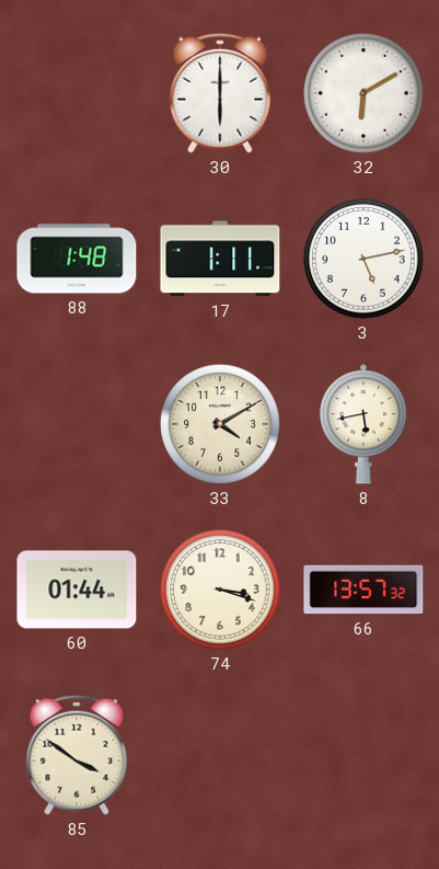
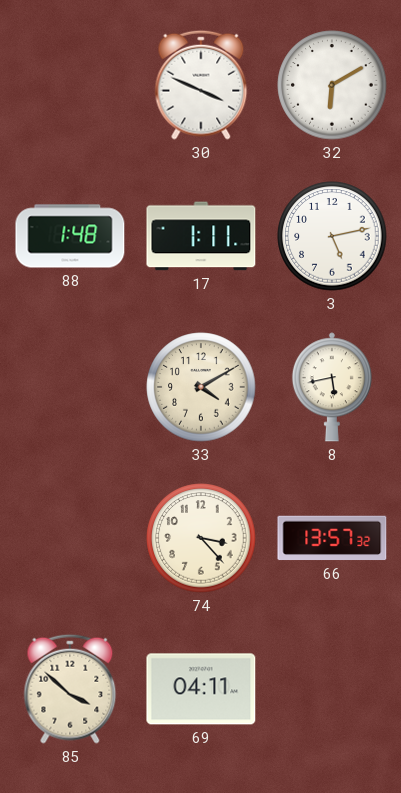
30: 6:00 -> 3:49
60: 01:44 -> none
74: 3:18 -> 3:23
85: 3:51 -> 3:52
69: none -> 04:11
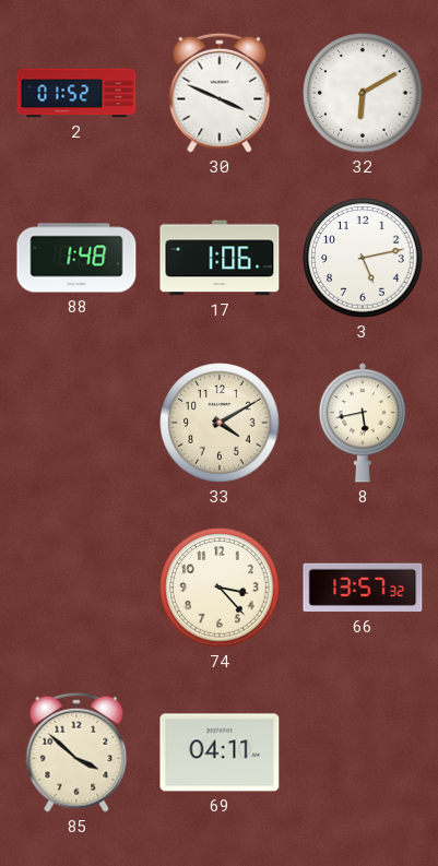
2: none -> 01:52
17: 1:11 -> 1:06
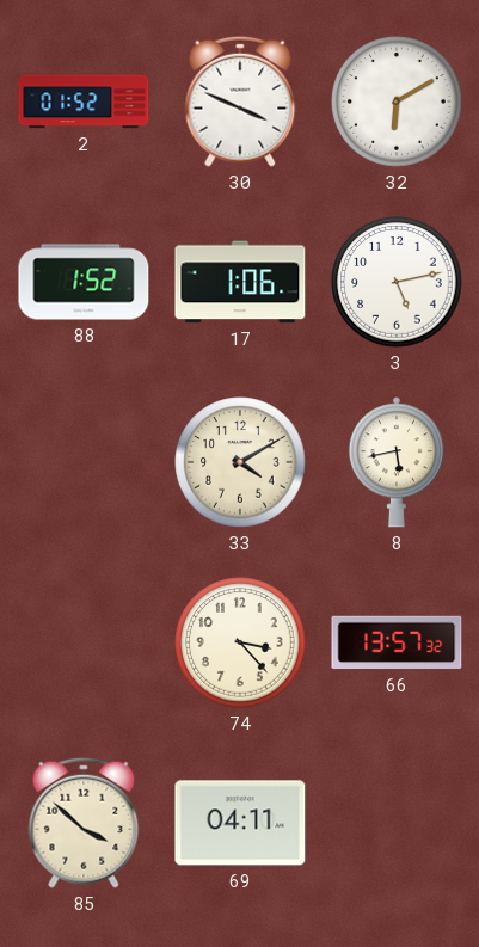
88: 1:48 -> 1:52
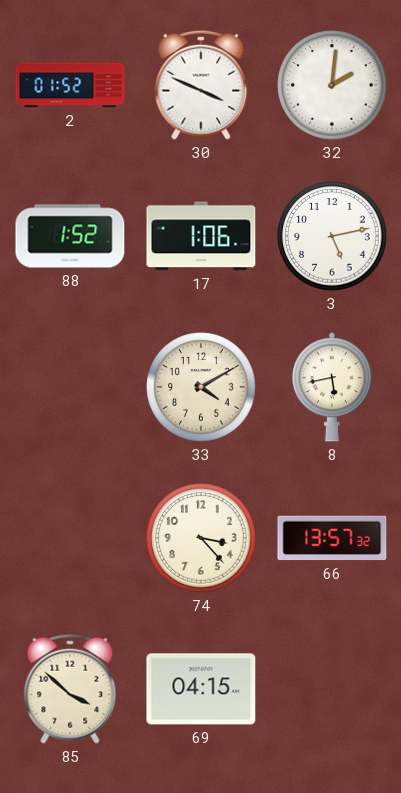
32: 6:10 -> 2:01
69: 04:11 -> 04:15
